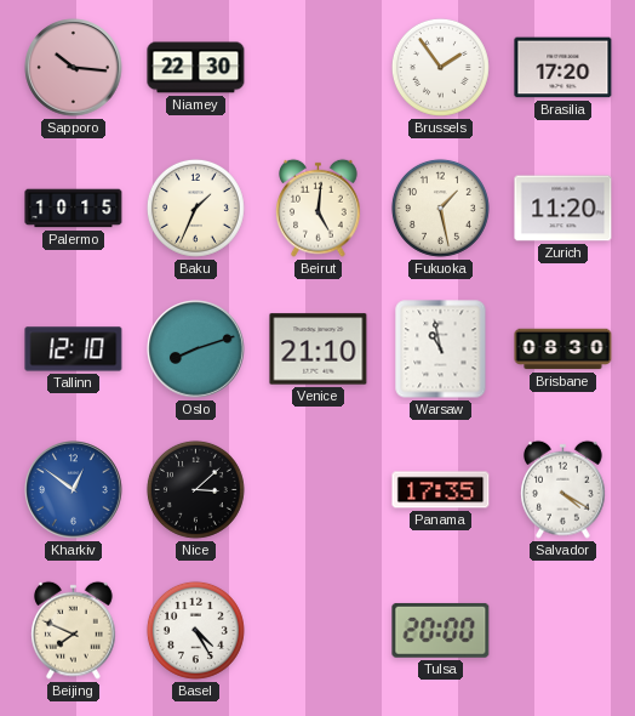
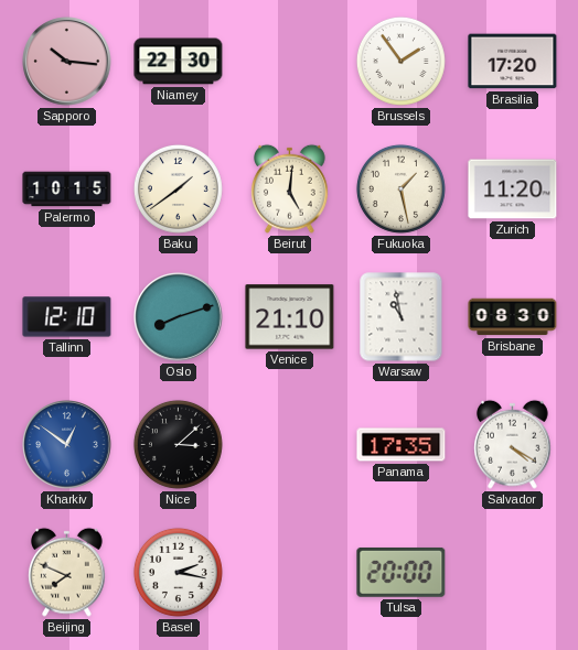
Baku: 1:34 -> 1:39
Basel: 4:25 -> 2:17
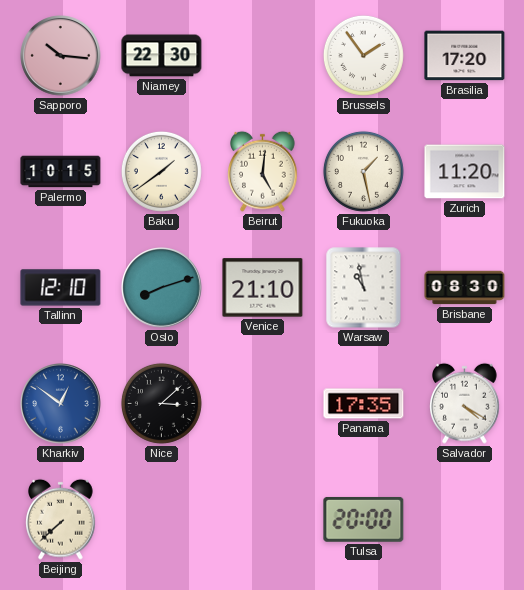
Beijing: 7:49 -> 7:38
Basel: 2:17 -> none
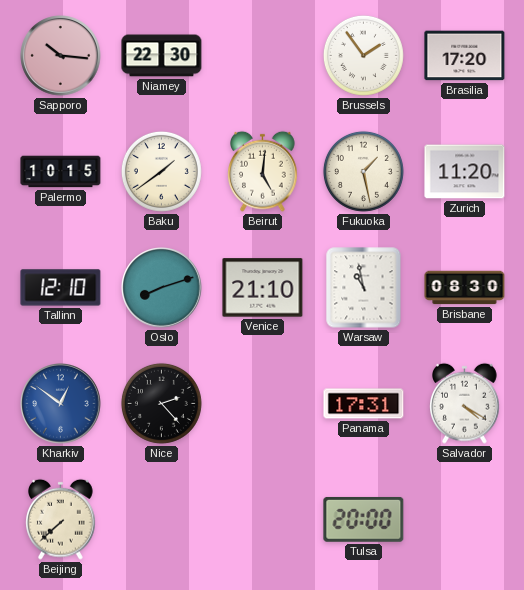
Nice: 3:08 -> 2:23
Panama: 17:35 -> 17:31
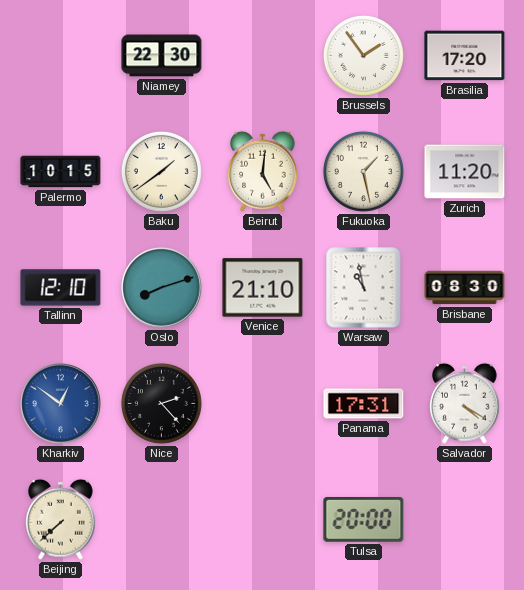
Sapporo: 10:16 -> none
